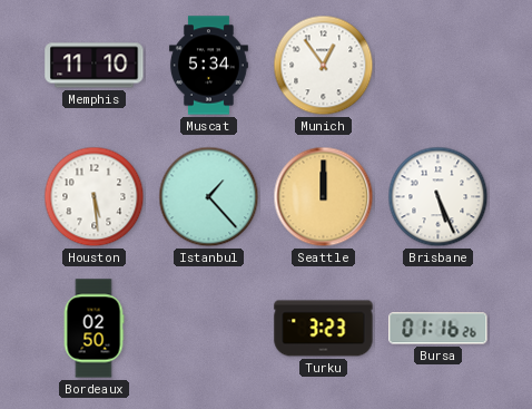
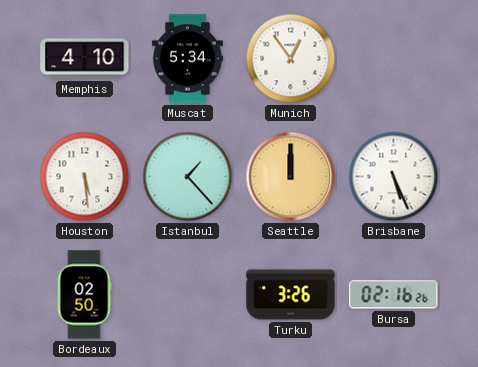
Memphis: 11:10 -> 4:10
Turku: 3:23 -> 3:26
Bursa: 01:16 -> 02:16
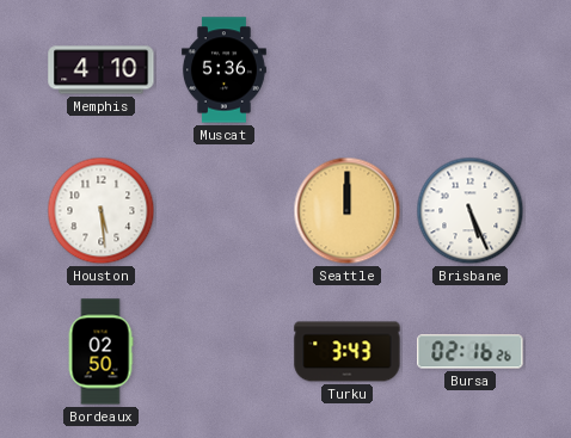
Muscat: 5:34 -> 5:36
Munich: 12:54 -> none
Istanbul: 1:23 -> none
Turku: 3:26 -> 3:43
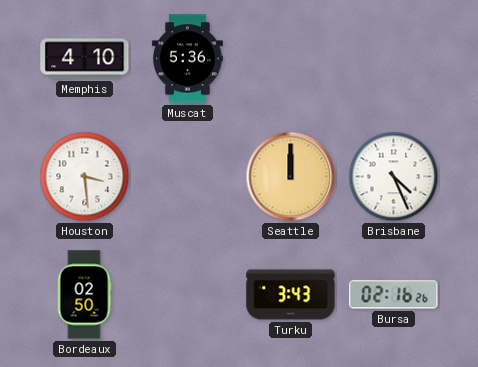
Houston: 5:29 -> 3:29
Brisbane: 5:26 -> 4:26
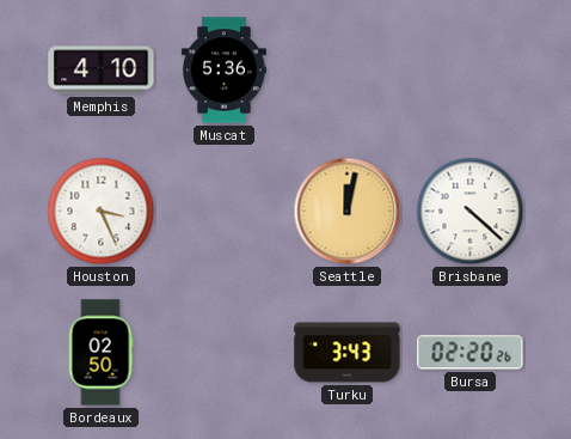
Houston: 3:29 -> 3:26
Seattle: 12:00 -> 12:02
Brisbane: 4:26 -> 4:22
Bursa: 02:16 -> 02:20
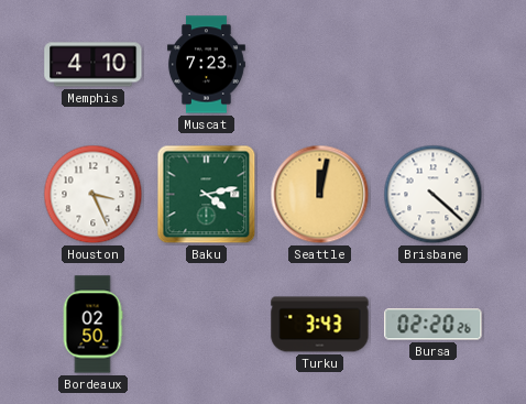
Muscat: 5:36 -> 7:23
Baku: none -> 4:13
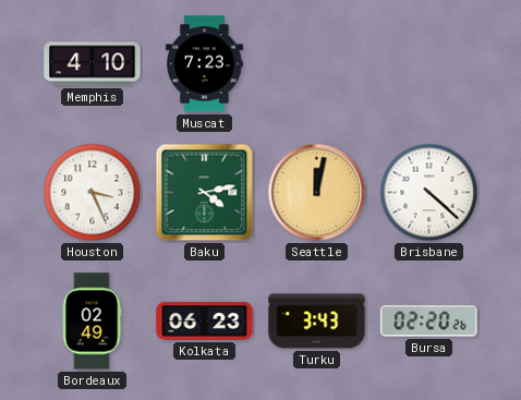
Bordeaux: 02:50 -> 02:49
Kolkata: none -> 06:23
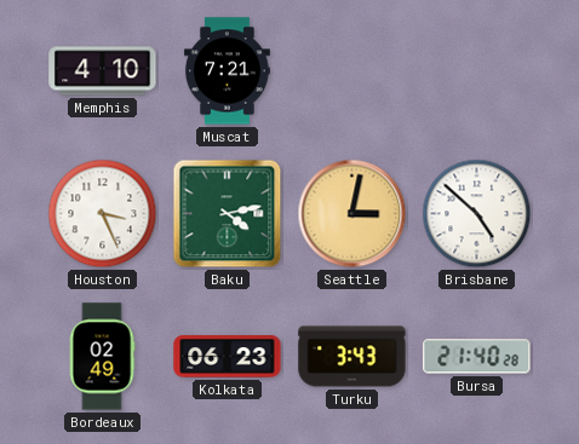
Muscat: 7:23 -> 7:21
Seattle: 12:02 -> 3:02
Brisbane: 4:22 -> 4:52
Bursa: 02:20 -> 21:40
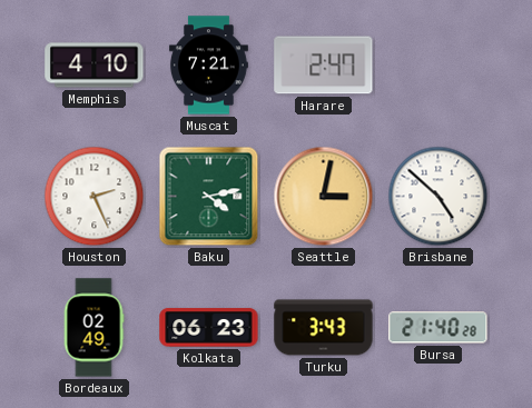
Harare: none -> 2:47
Houston: 3:26 -> 2:26
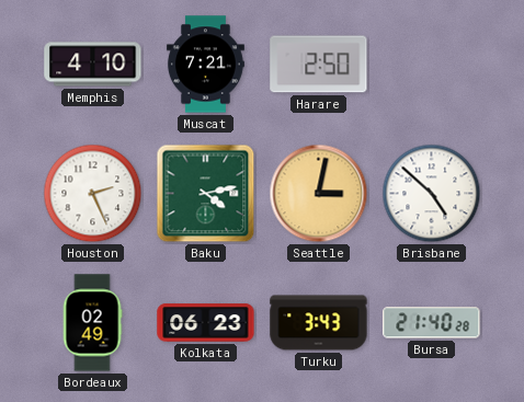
Harare: 2:47 -> 2:50
